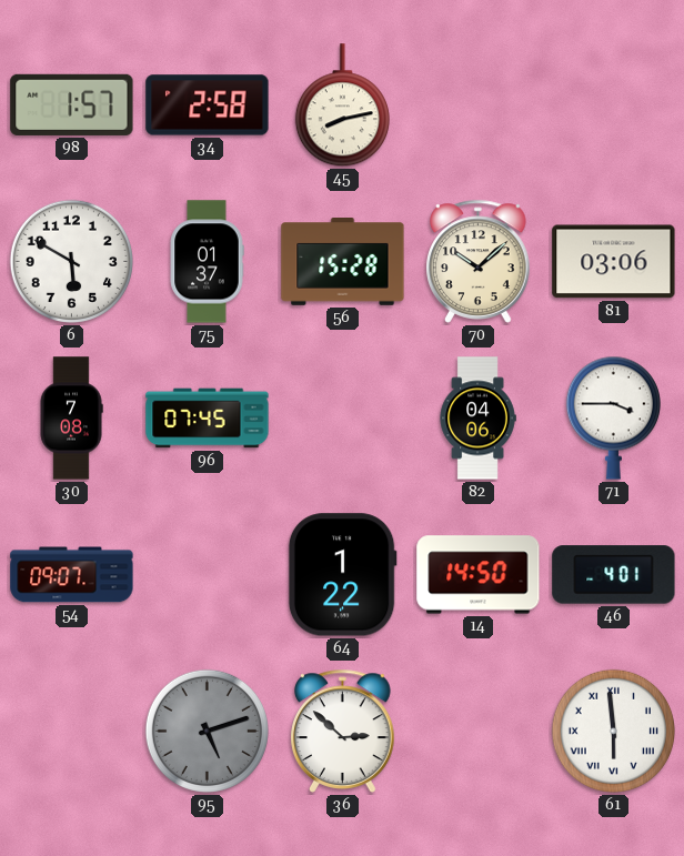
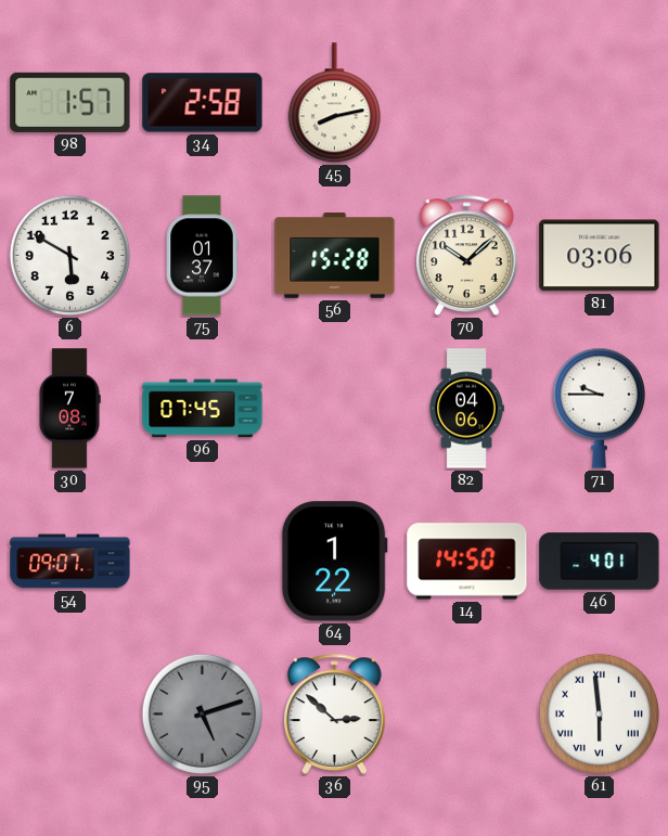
71: 3:45 -> 9:45
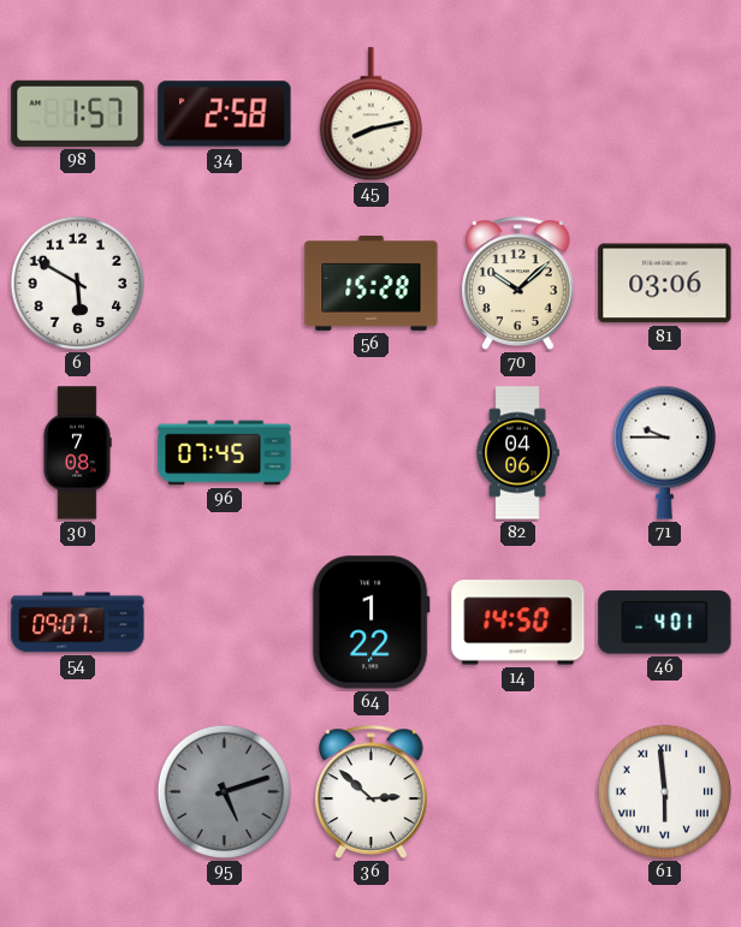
75: 01:37 -> none
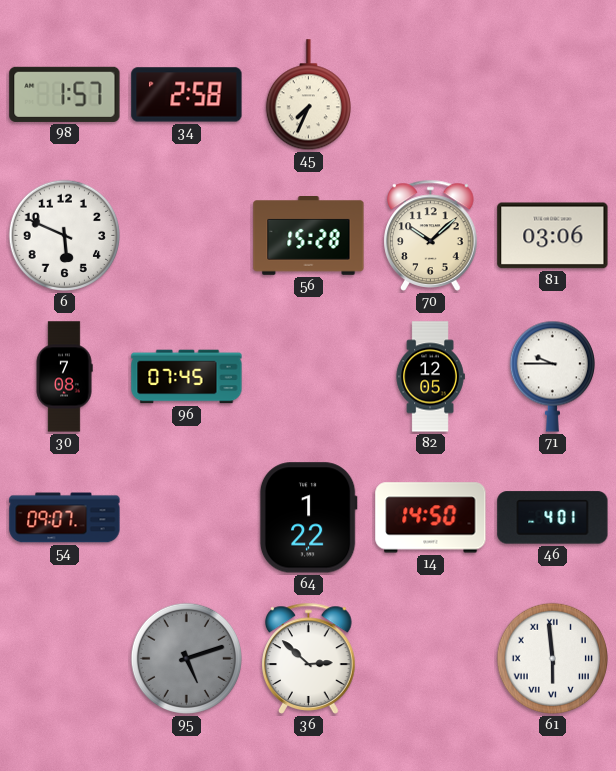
45: 8:13 -> 7:34
6: 5:50 -> 5:49
82: 04:06 -> 12:05
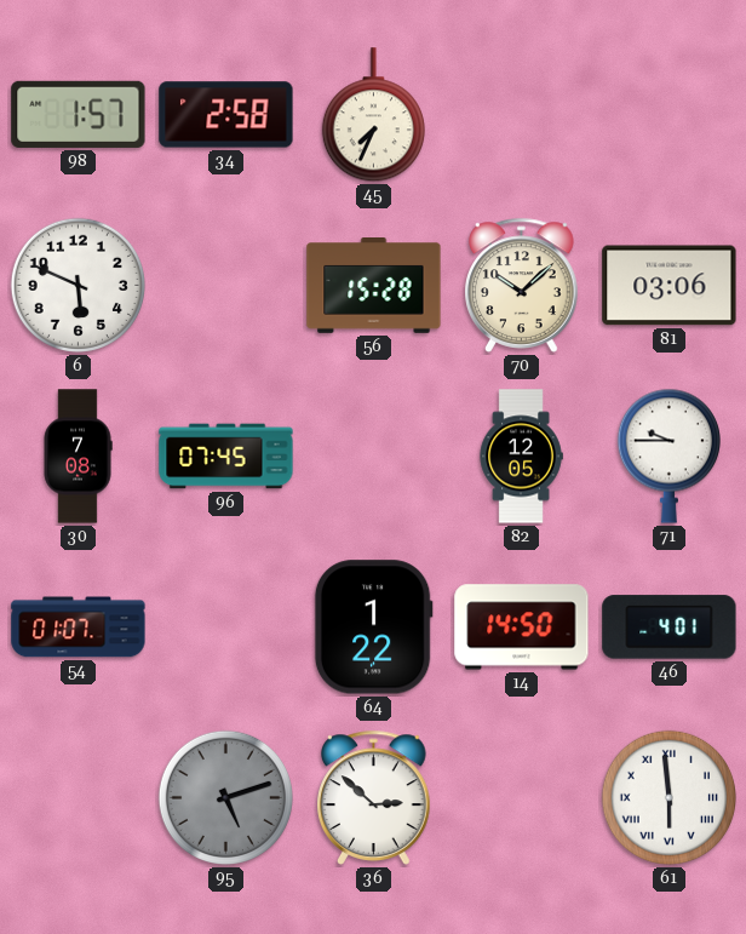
54: 09:07 -> 01:07
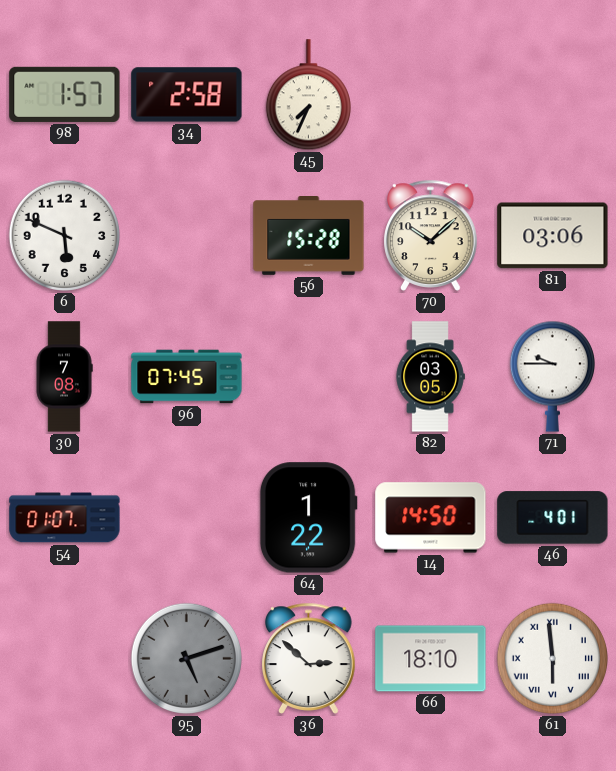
82: 12:05 -> 03:05
66: none -> 18:10
